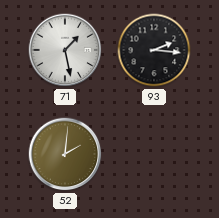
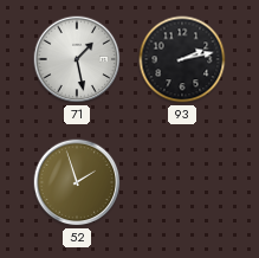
93: 2:16 -> 2:13
52: 2:01 -> 1:57
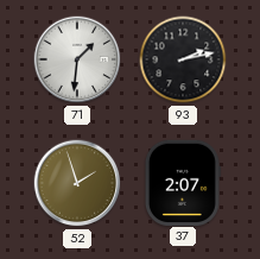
71: 1:28 -> 1:31
37: none -> 2:07
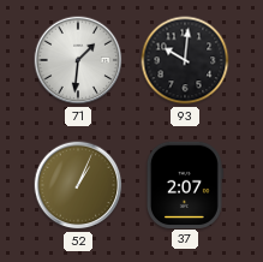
93: 2:13 -> 10:01
52: 1:57 -> 1:04
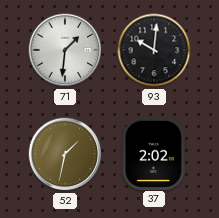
52: 1:04 -> 1:32
37: 2:07 -> 2:02
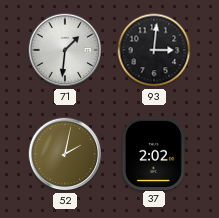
93: 10:01 -> 3:01
52: 1:32 -> 2:02
